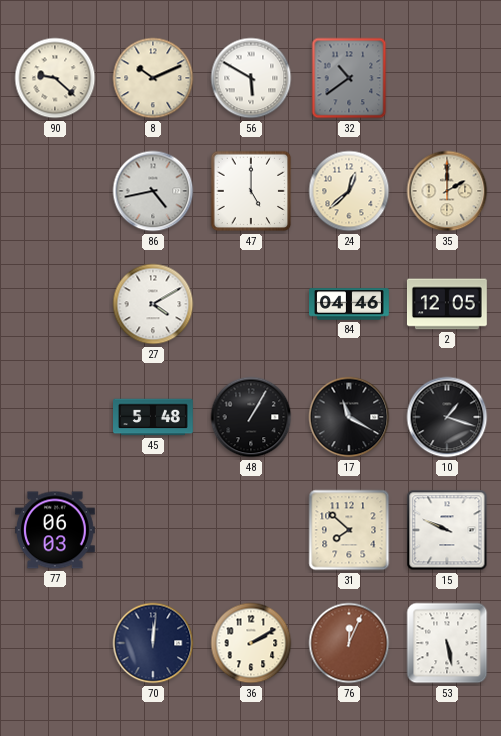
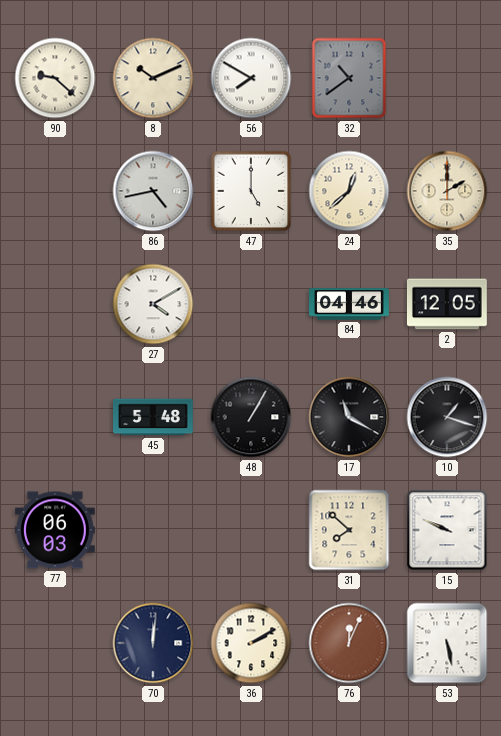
56: 5:50 -> 7:50
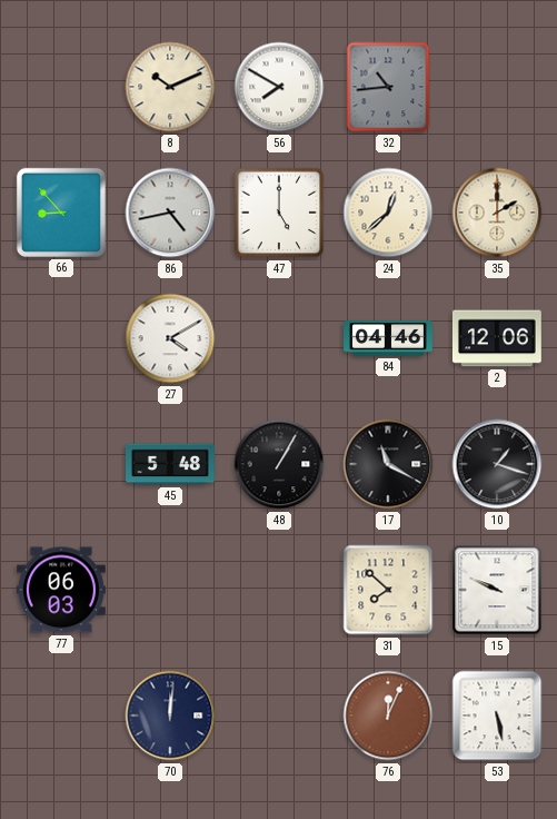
90: 9:22 -> none
32: 10:39 -> 10:44
66: none -> 8:53
2: 12:05 -> 12:06
36: 2:10 -> none
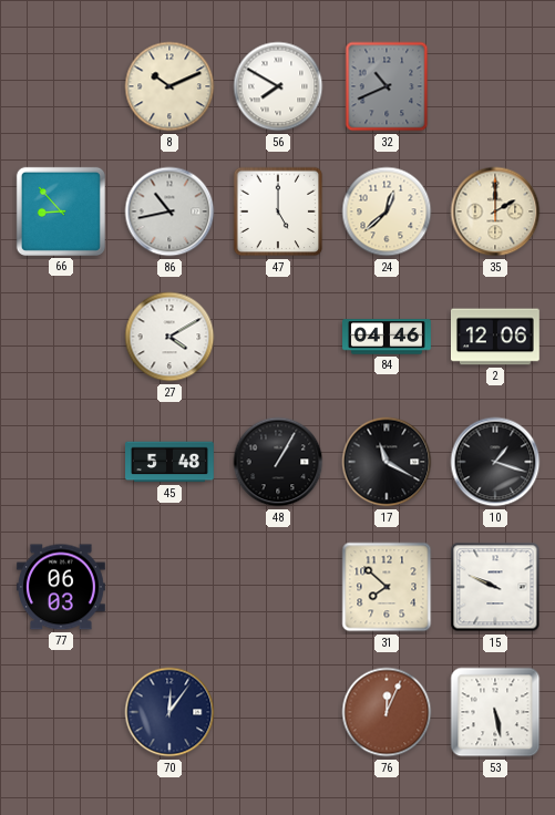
32: 10:44 -> 10:41
86: 4:43 -> 10:43
70: 12:01 -> 12:06
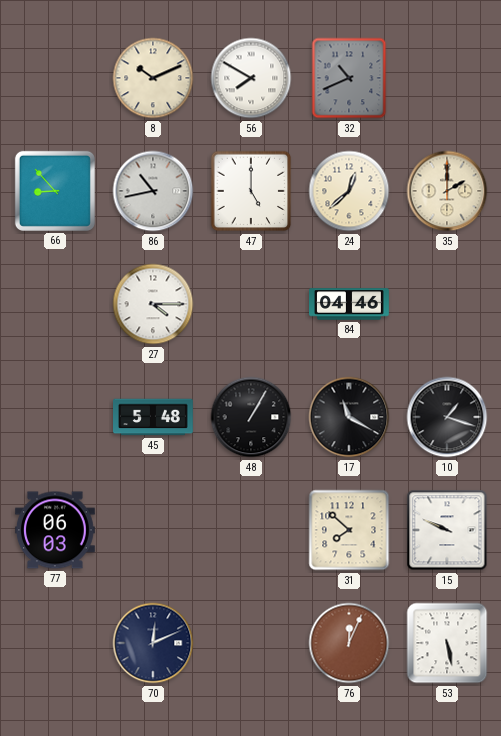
27: 4:10 -> 4:15
2: 12:06 -> none
70: 12:06 -> 12:11
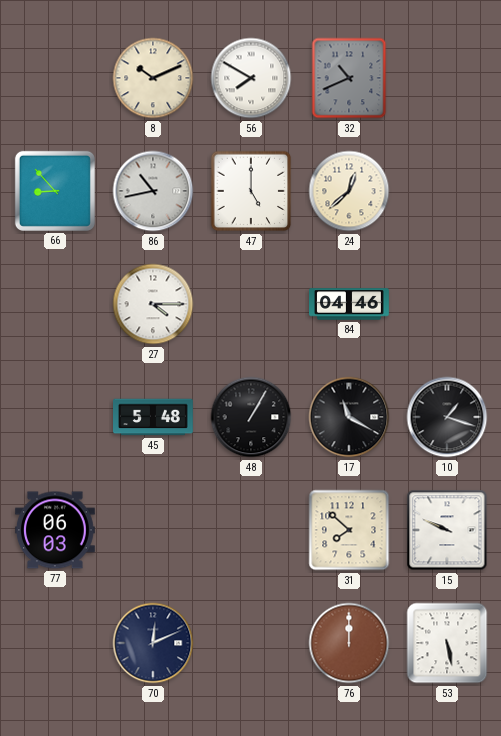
35: 2:00 -> none
76: 12:04 -> 12:00
